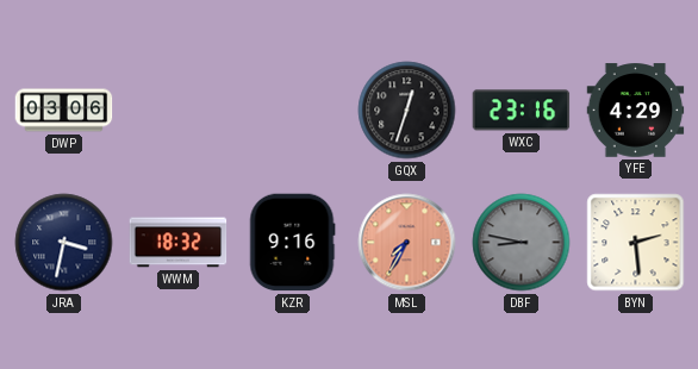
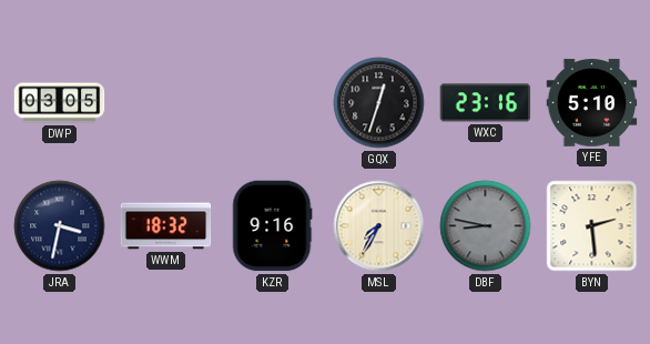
DWP: 03:06 -> 03:05
YFE: 4:29 -> 5:10
MSL dial: salmon -> cream
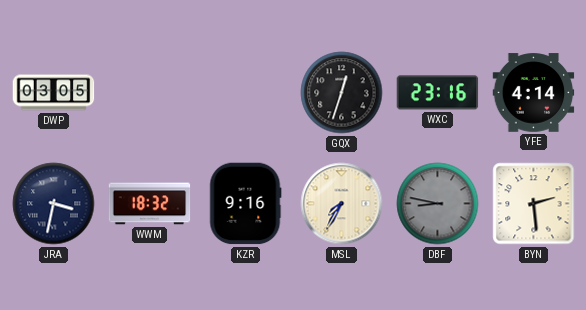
YFE: 5:10 -> 4:14
